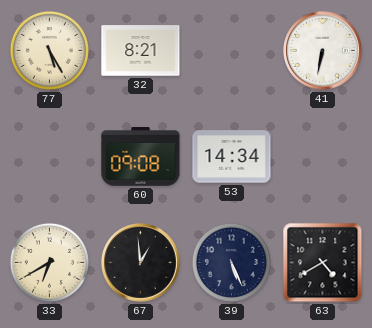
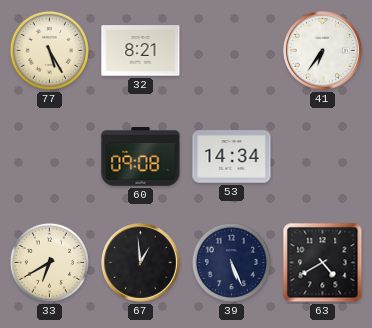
41: 6:32 -> 6:36
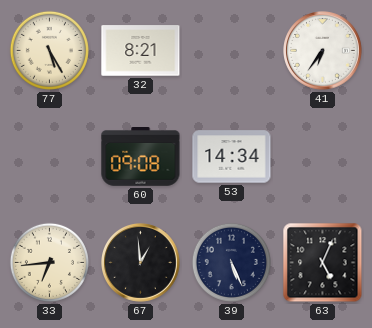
33: 6:40 -> 6:44
63: 4:40 -> 5:04
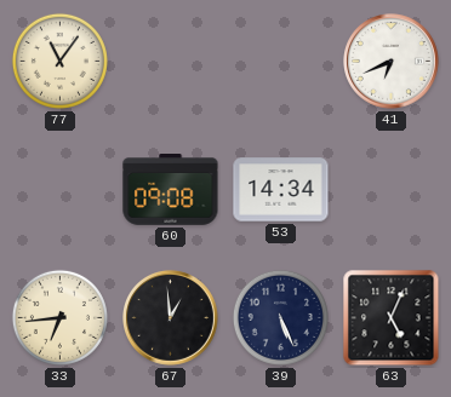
77: 5:25 -> 11:06
32: 8:21 -> none
41: 6:36 -> 6:41
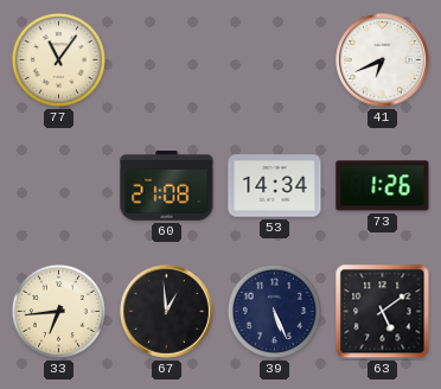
60: 09:08 -> 21:08
73: none -> 1:26
63: 5:04 -> 5:09
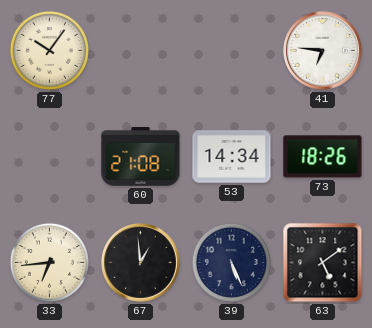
77: 11:06 -> 10:06
41: 6:41 -> 6:46
73: 1:26 -> 18:26
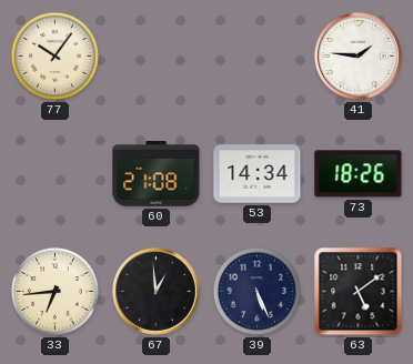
41: 6:46 -> 1:46
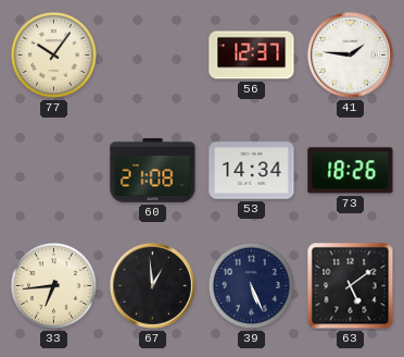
56: none -> 12:37
